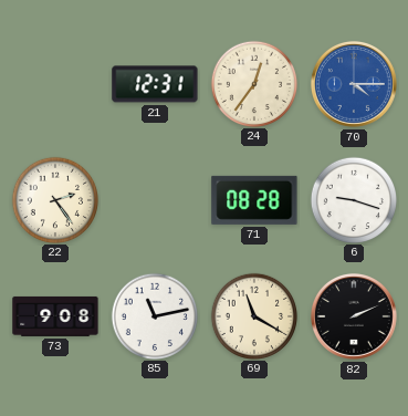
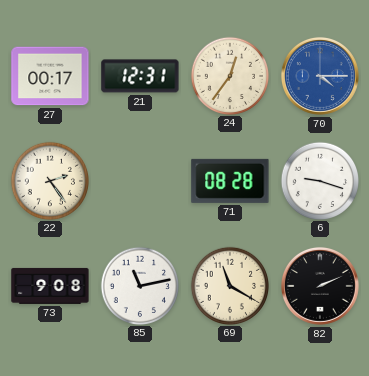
27: none -> 00:17
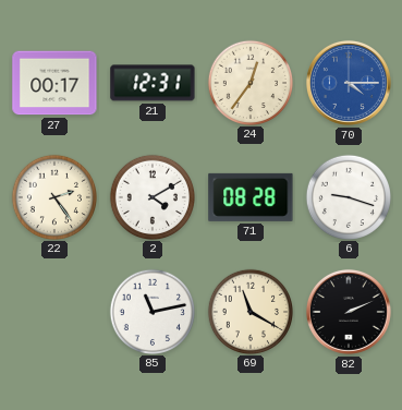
2: none -> 4:10
73: 9:08 -> none
